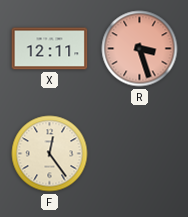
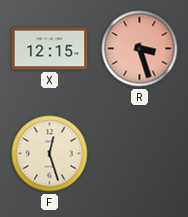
X: 12:11 -> 12:15
F: 12:24 -> 12:27
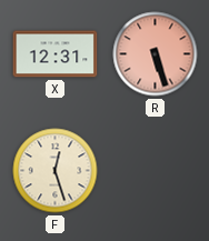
X: 12:15 -> 12:31
R: 3:27 -> 5:27
